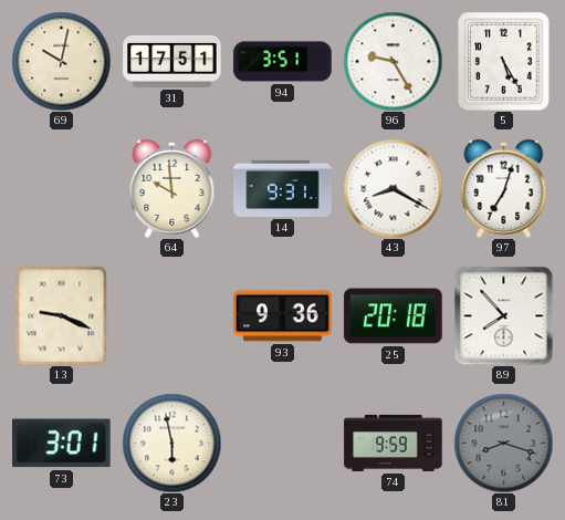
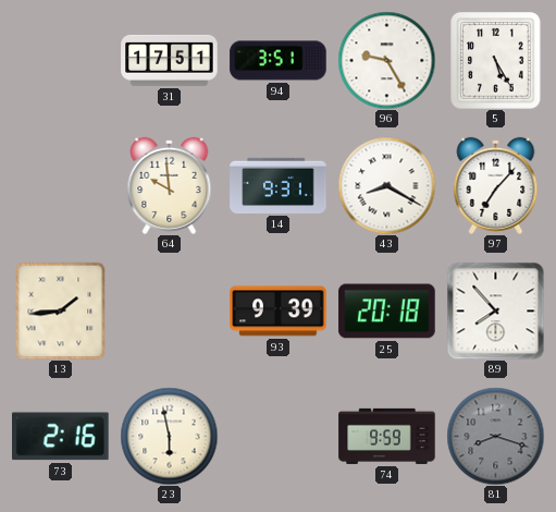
69: 10:02 -> none
97: 7:03 -> 7:07
13: 9:19 -> 1:44
93: 9:36 -> 9:39
73: 3:01 -> 2:16
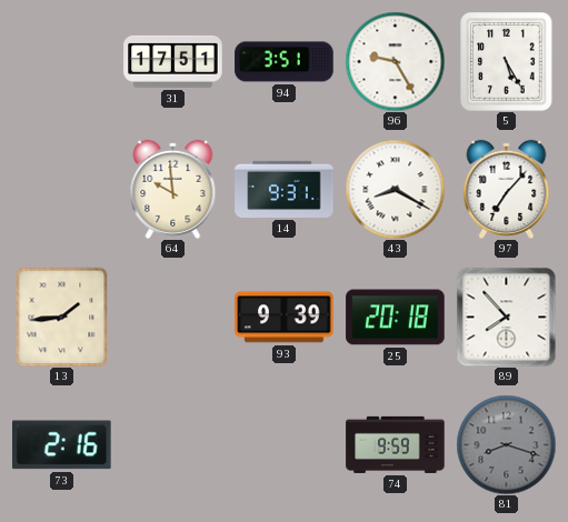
23: 5:58 -> none
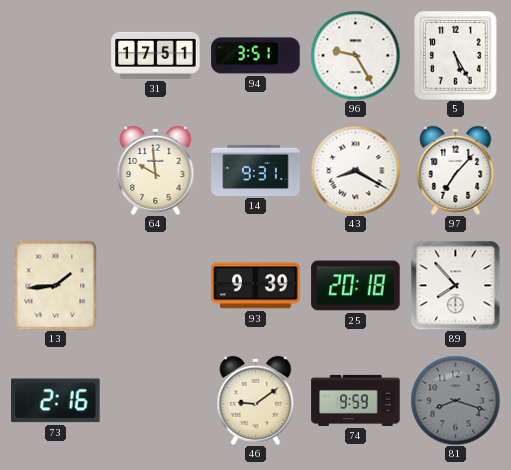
46: none -> 9:09
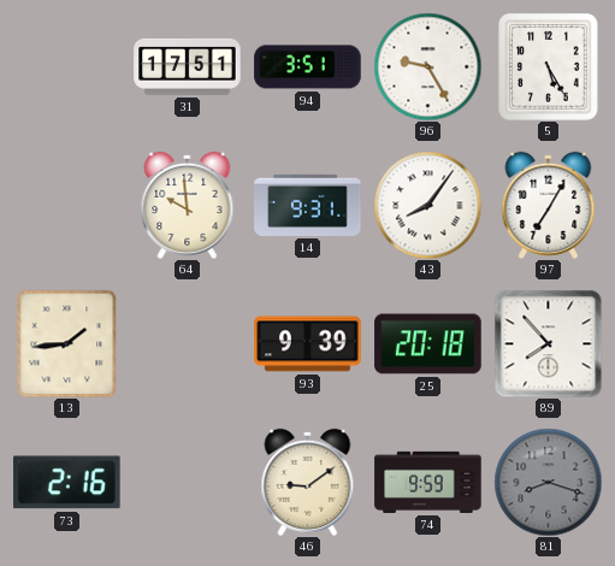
43: 8:20 -> 8:06
97: 7:07 -> 7:05
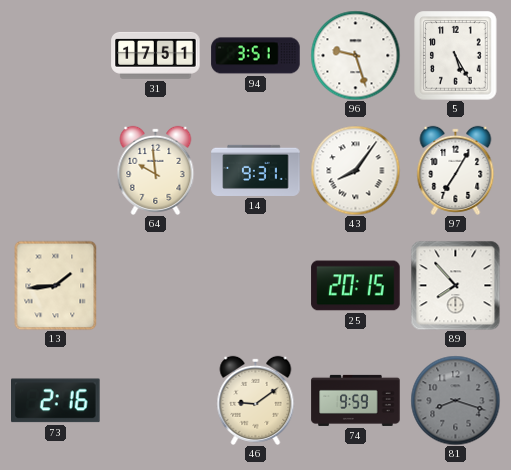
96: 9:25 -> 9:27
93: 9:39 -> none
25: 20:18 -> 20:15
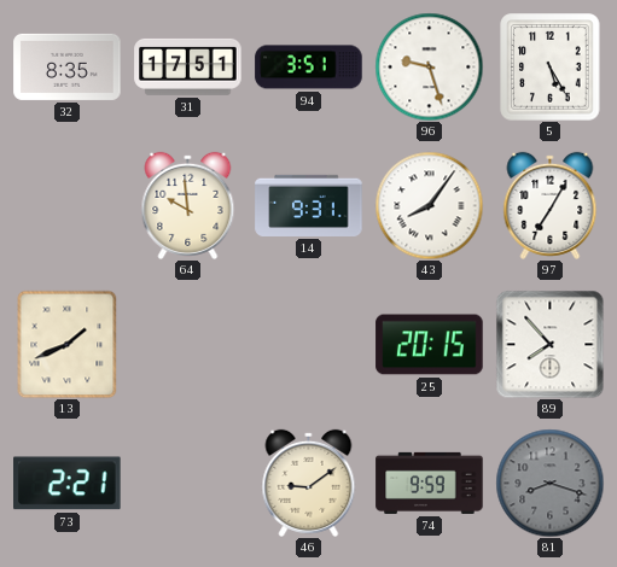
32: none -> 8:35
13: 1:44 -> 1:41
73: 2:16 -> 2:21
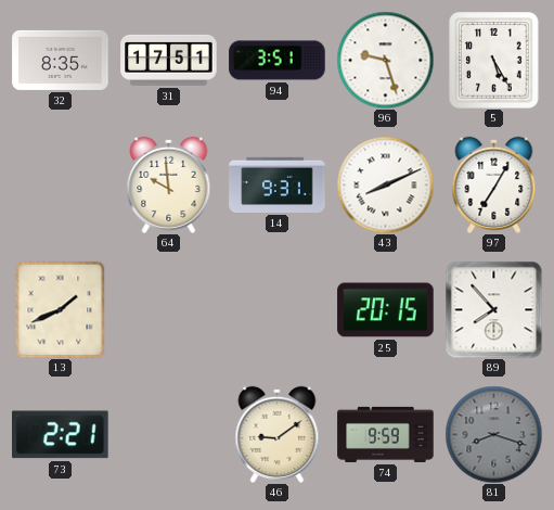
43: 8:06 -> 8:11
